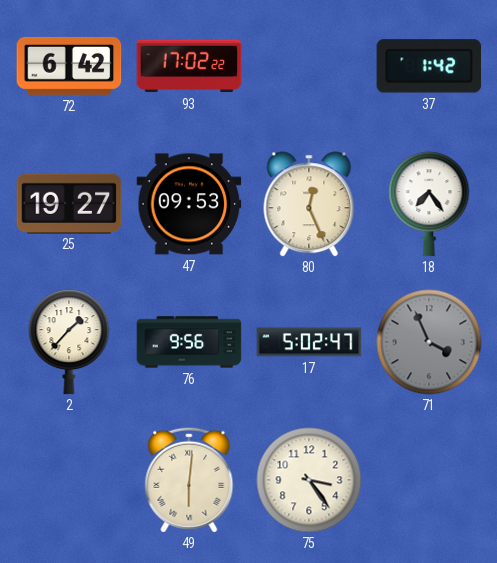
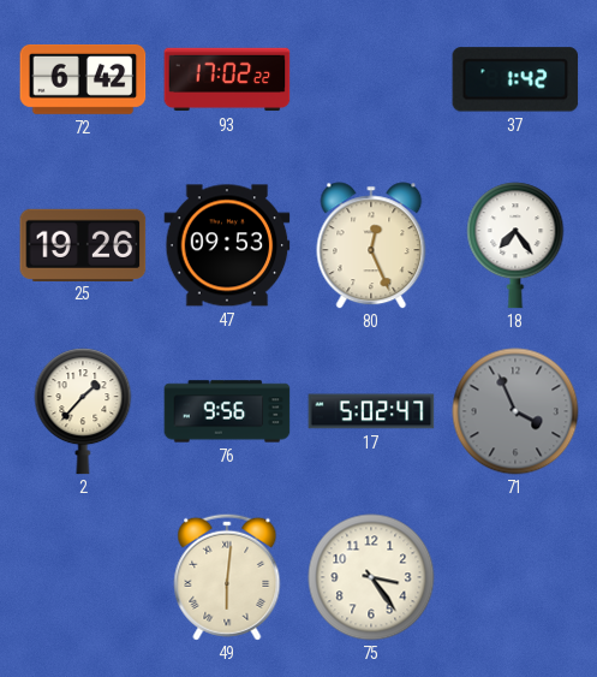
25: 19:27 -> 19:26
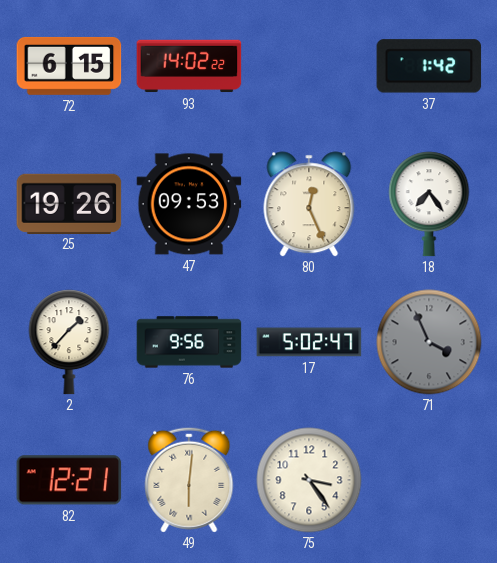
72: 6:42 -> 6:15
93: 17:02 -> 14:02
82: none -> 12:21
